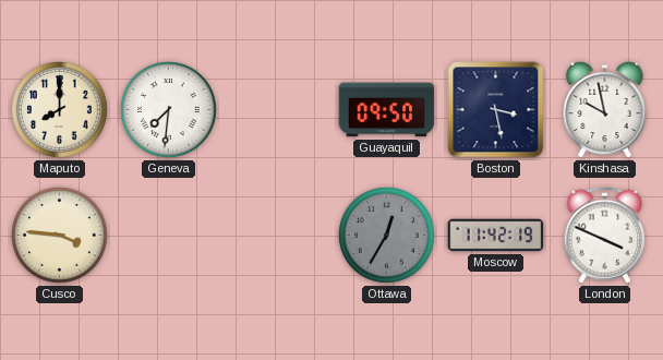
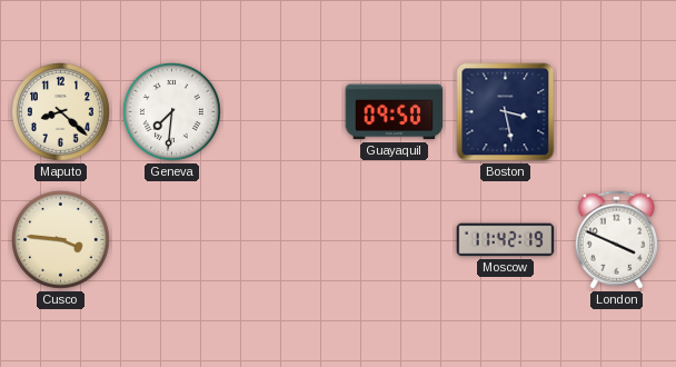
Maputo: 8:00 -> 8:22
Kinshasa: 9:58 -> none
Ottawa: 12:35 -> none
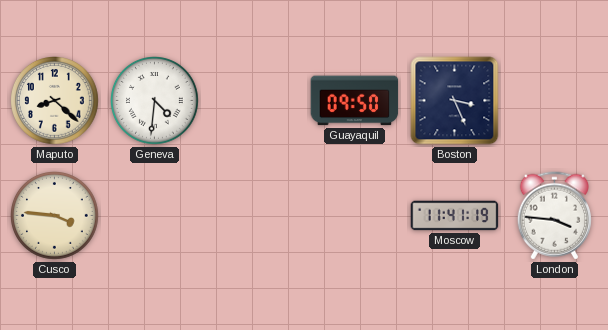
Geneva: 7:31 -> 4:31
Boston: 3:28 -> 3:26
Moscow: 11:42 -> 11:41
London: 3:49 -> 3:46
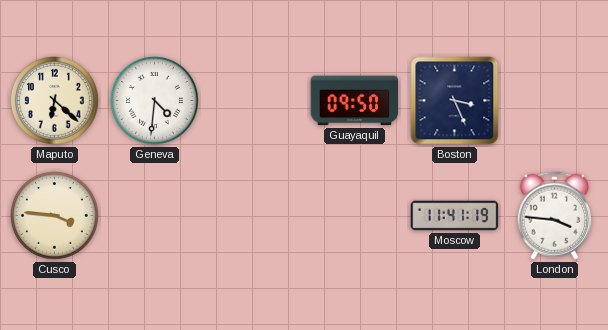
Maputo: 8:22 -> 6:22
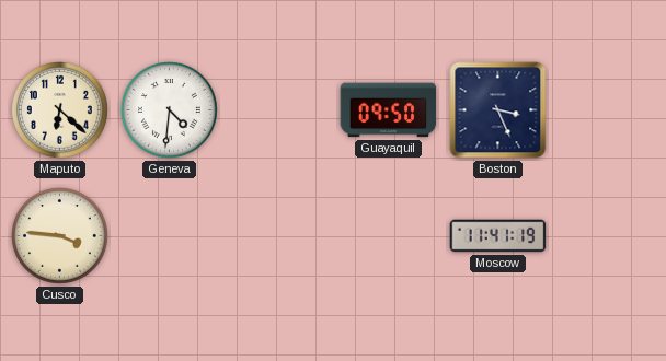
London: 3:46 -> none
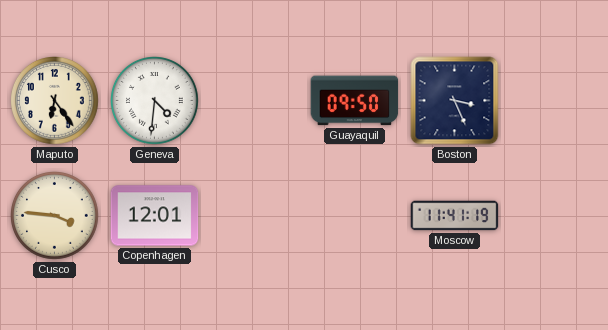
Maputo: 6:22 -> 6:24
Copenhagen: none -> 12:01
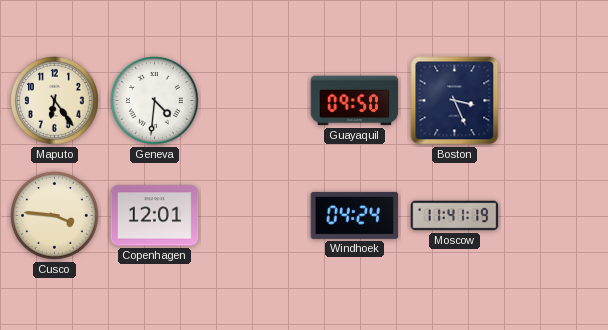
Windhoek: none -> 04:24
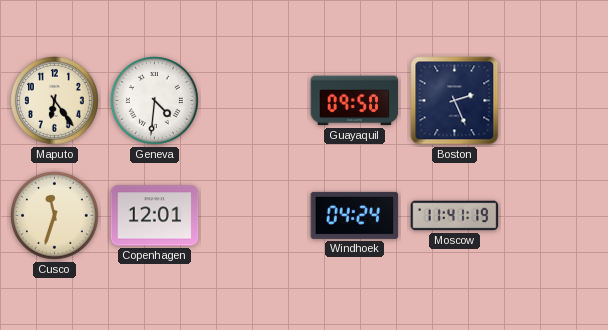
Boston: 3:26 -> 2:26
Cusco: 3:46 -> 11:33
